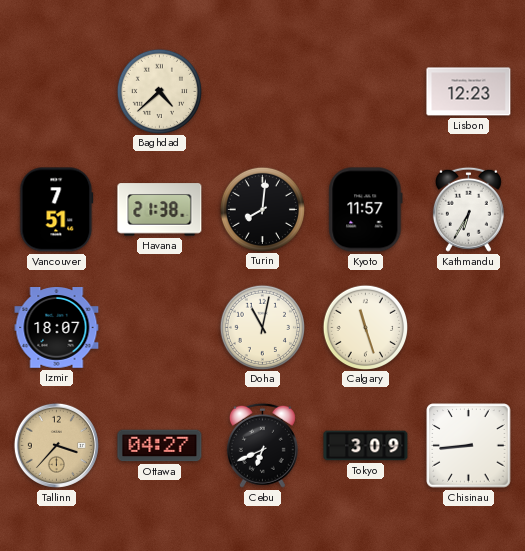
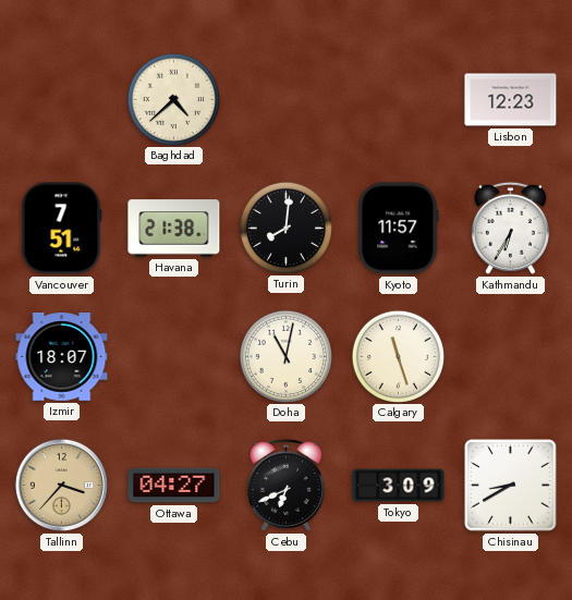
Chisinau: 8:44 -> 8:40
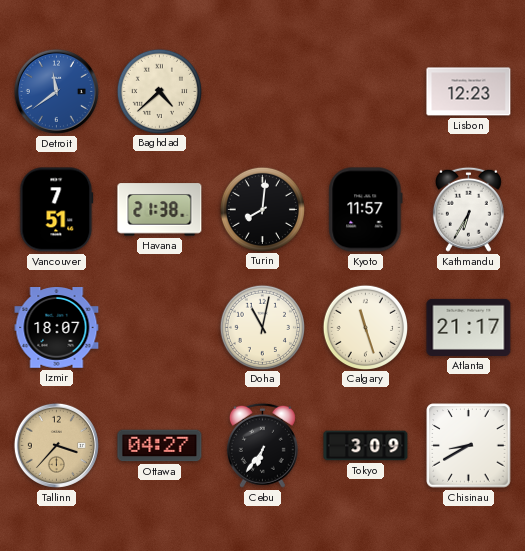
Detroit: none -> 11:39
Atlanta: none -> 21:17
Cebu: 6:41 -> 6:36
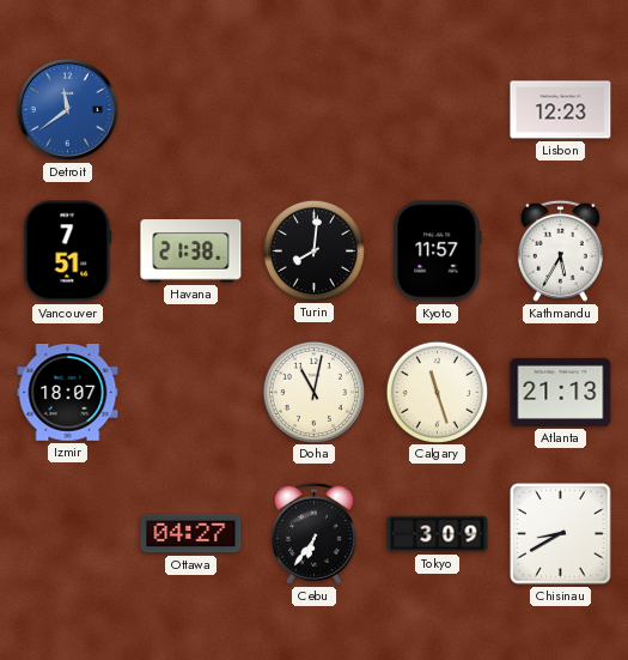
Baghdad: 4:38 -> none
Kathmandu: 6:35 -> 5:35
Atlanta: 21:17 -> 21:13
Tallinn: 3:37 -> none
